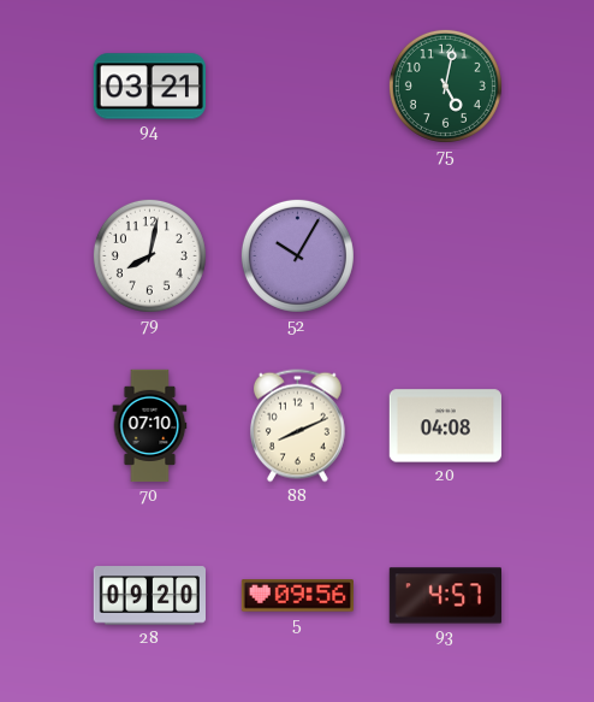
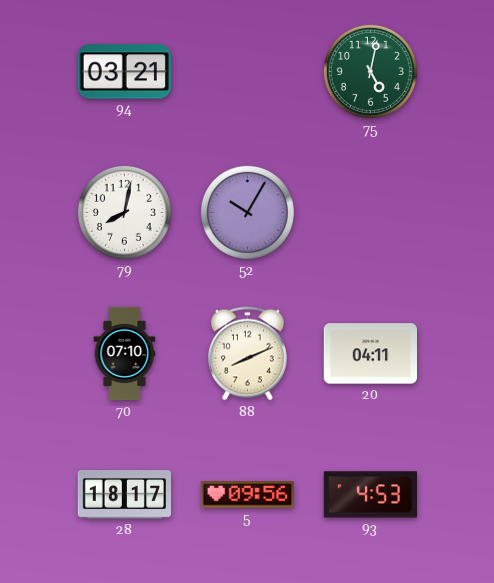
20: 04:08 -> 04:11
28: 09:20 -> 18:17
93: 4:57 -> 4:53
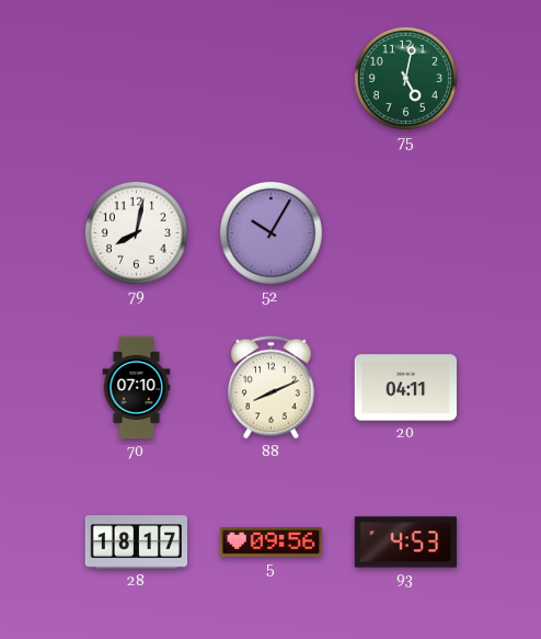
94: 03:21 -> none
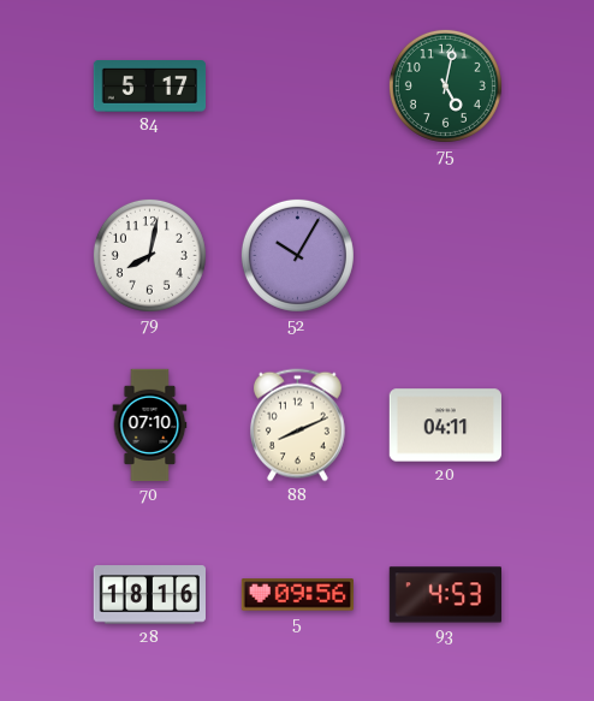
84: none -> 5:17
28: 18:17 -> 18:16
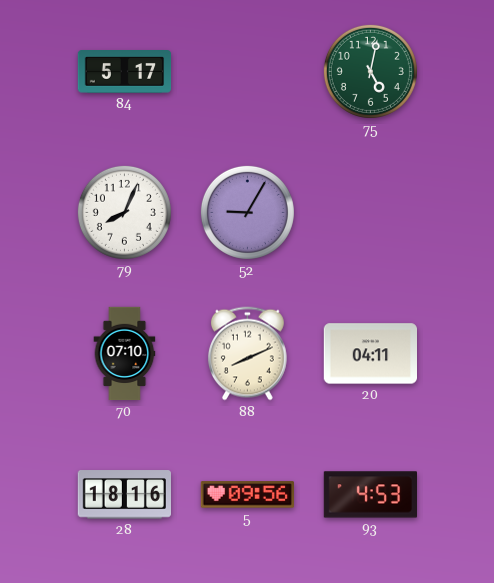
79: 8:02 -> 8:04
52: 10:05 -> 9:05
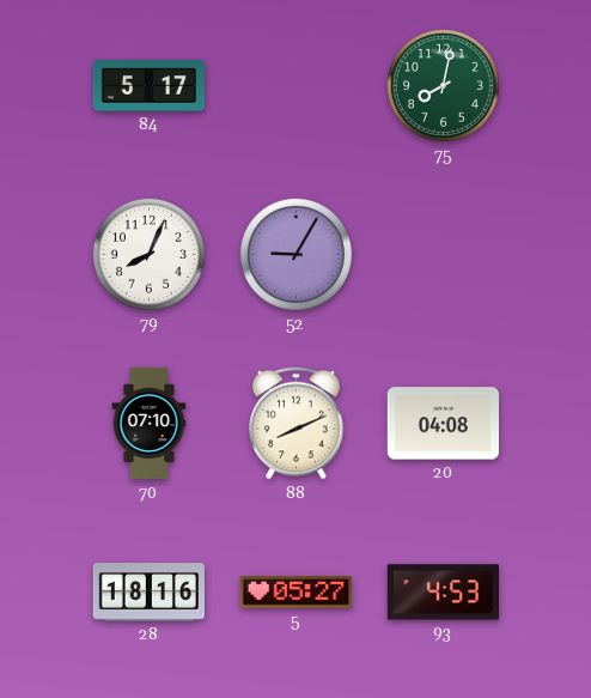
75: 5:02 -> 8:02
20: 04:11 -> 04:08
5: 09:56 -> 05:27
